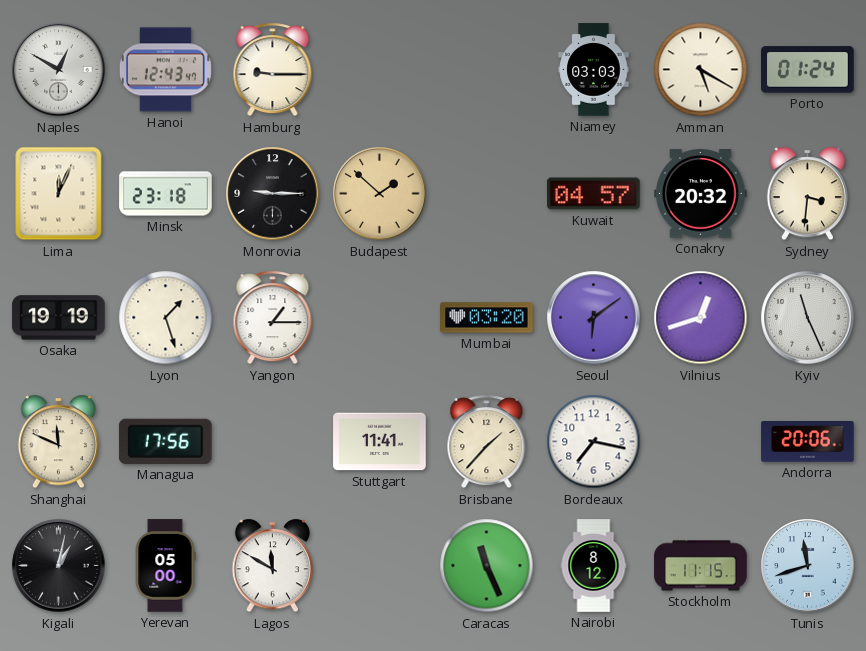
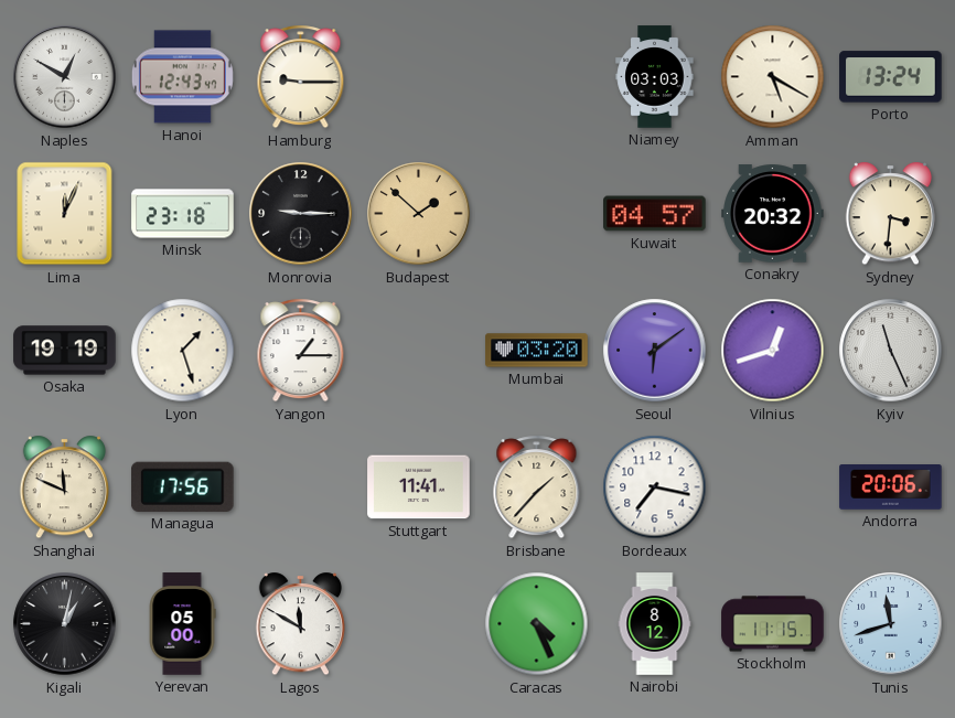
Porto: 01:24 -> 13:24
Caracas: 11:26 -> 4:26
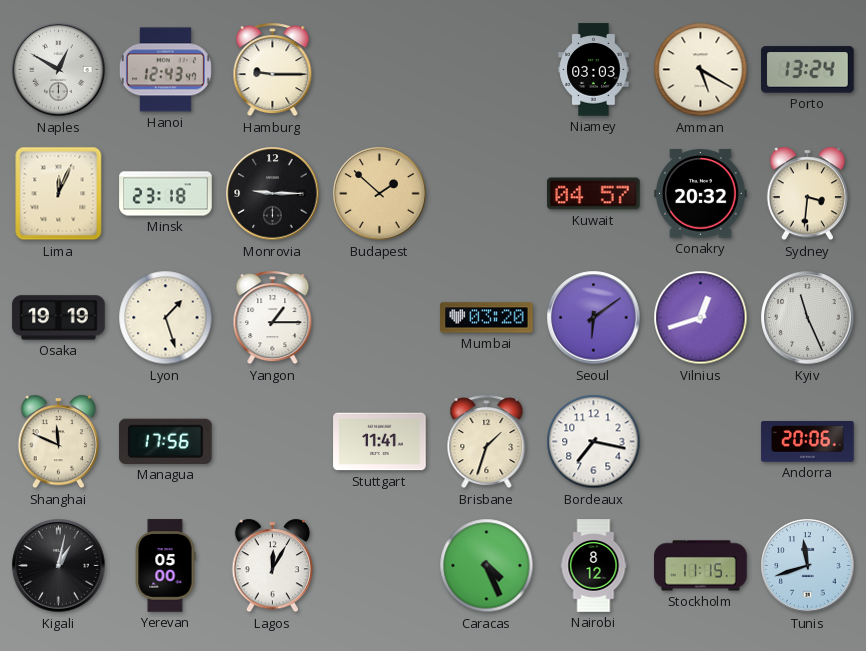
Brisbane: 1:37 -> 1:33
Lagos: 11:50 -> 12:05
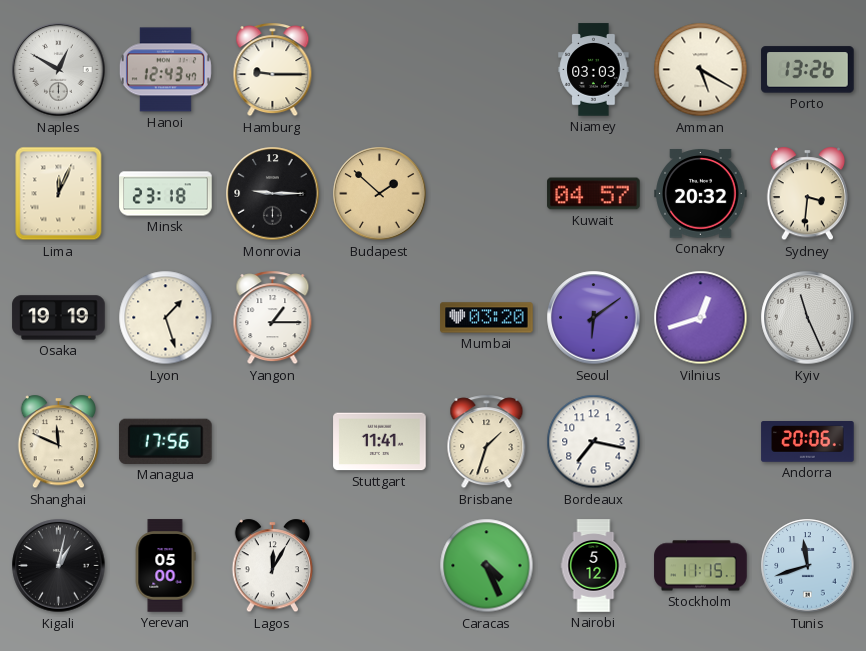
Porto: 13:24 -> 13:26
Nairobi: 8:12 -> 5:12
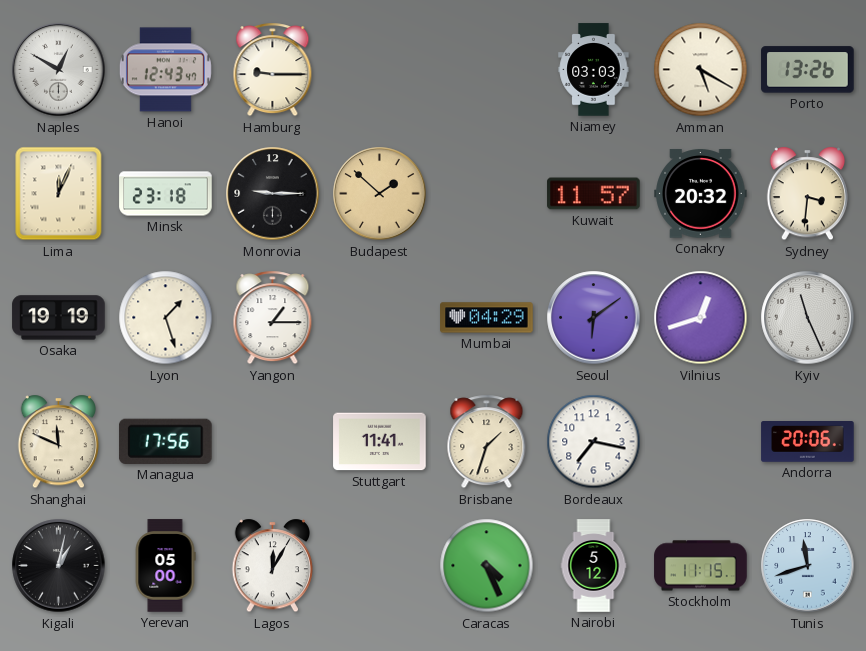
Kuwait: 04:57 -> 11:57
Mumbai: 03:20 -> 04:29
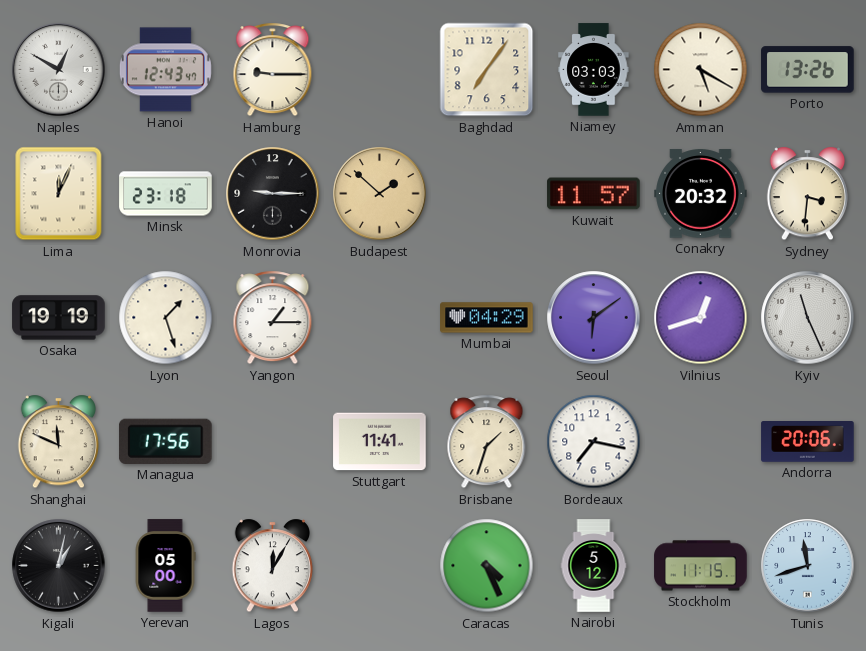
Baghdad: none -> 7:06
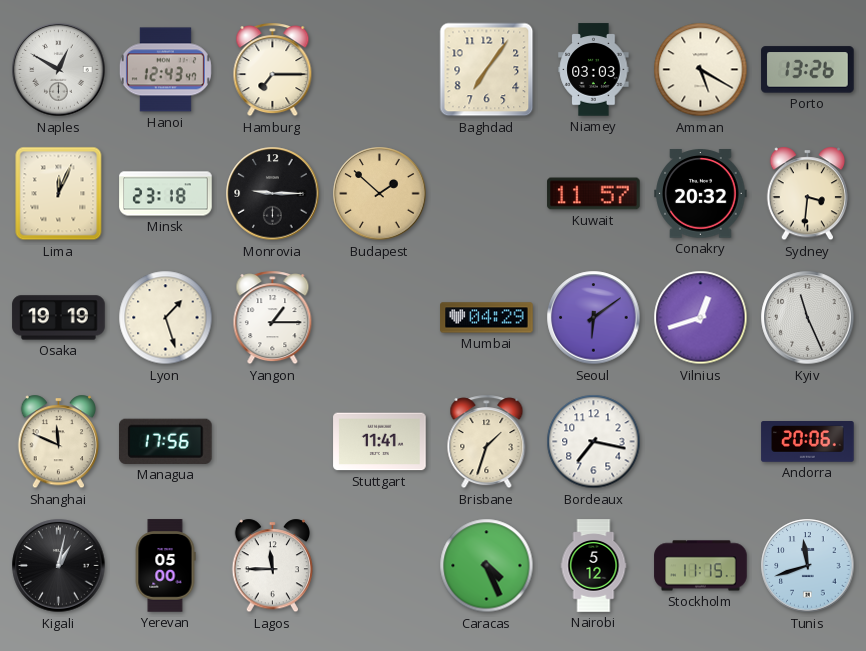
Hamburg: 9:15 -> 7:15
Lagos: 12:05 -> 11:45
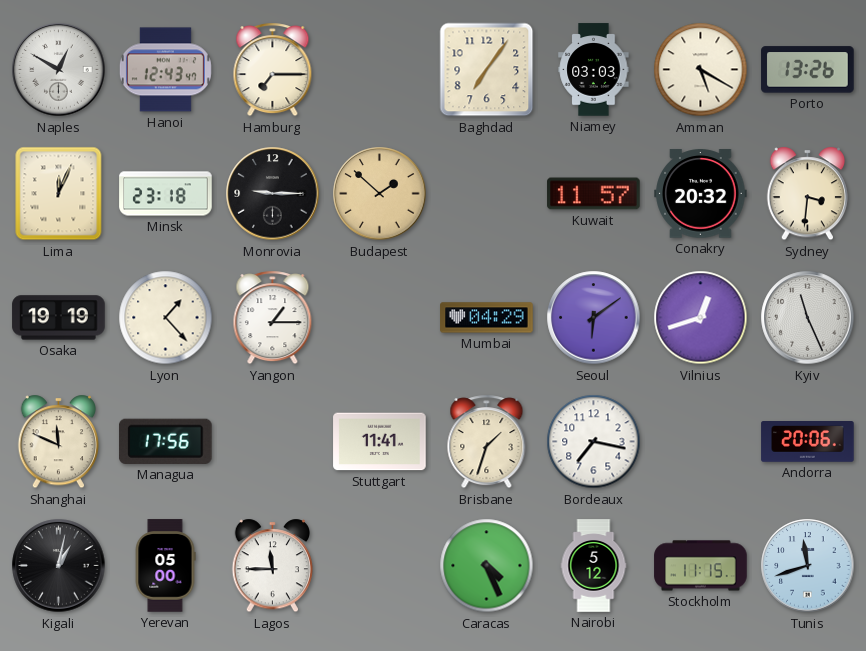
Lyon: 1:27 -> 1:23
